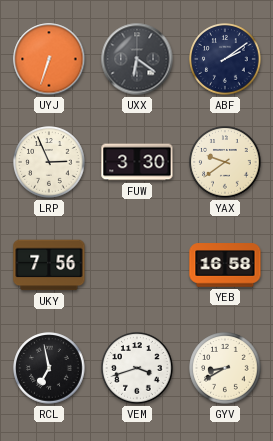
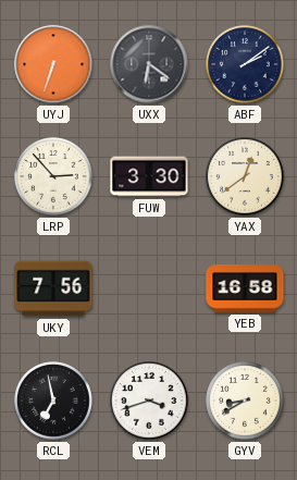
LRP: 2:56 -> 2:53
YAX: 9:39 -> 12:39
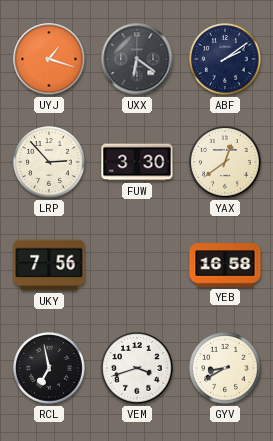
UYJ: 6:33 -> 1:18
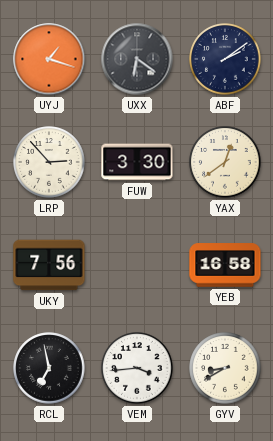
VEM: 3:42 -> 3:44
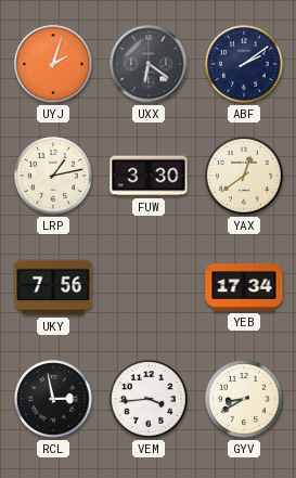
UYJ: 1:18 -> 2:03
LRP: 2:53 -> 1:13
YEB: 16:58 -> 17:34
RCL: 6:58 -> 2:58
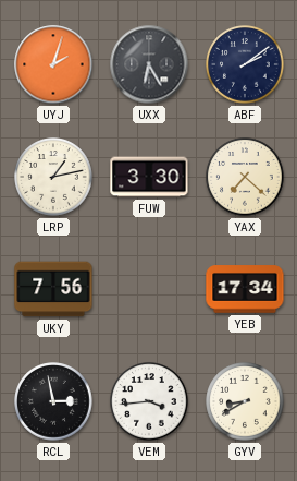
UXX: 6:21 -> 6:25
YAX: 12:39 -> 7:22
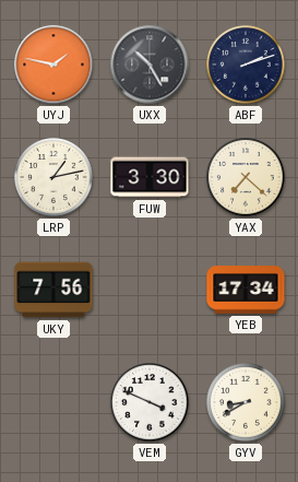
UYJ: 2:03 -> 1:47
UXX: 6:25 -> 10:25
ABF: 2:09 -> 2:12
RCL: 2:58 -> none
VEM: 3:44 -> 3:49
